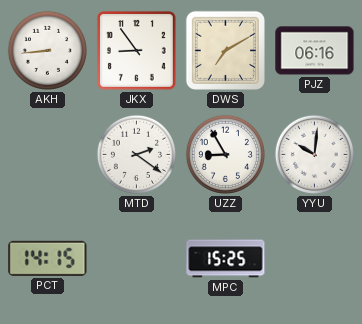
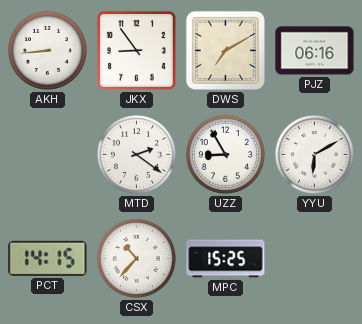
YYU: 10:01 -> 6:10
CSX: none -> 10:37
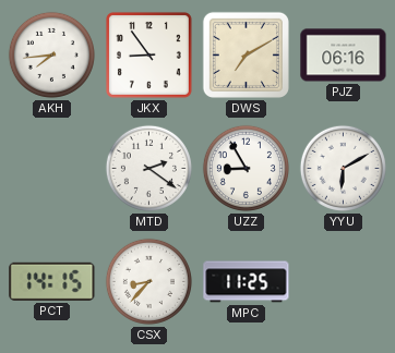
AKH: 8:44 -> 7:44
CSX: 10:37 -> 8:37
MPC: 15:25 -> 11:25
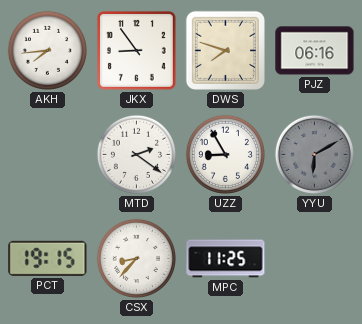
DWS: 7:10 -> 7:48
YYU dial: white -> grey
PCT: 14:15 -> 19:15
